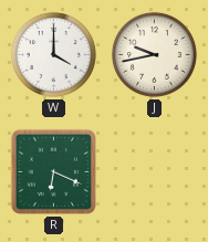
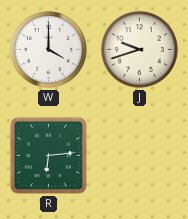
J: 9:43 -> 9:42
R: 6:19 -> 6:14
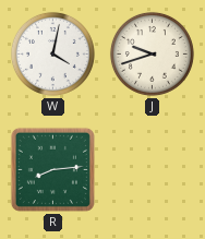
W: 4:00 -> 4:02
R: 6:14 -> 8:14
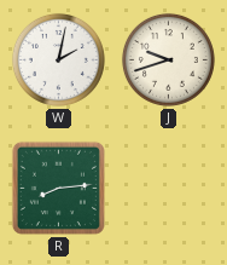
W: 4:02 -> 2:02
